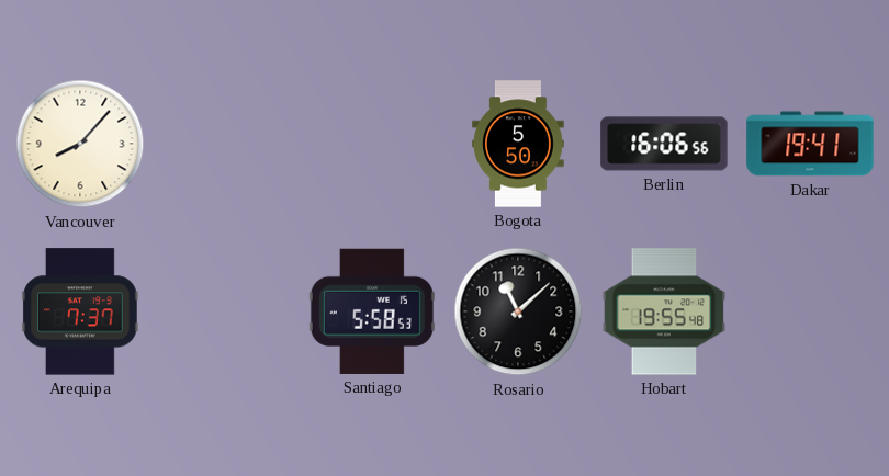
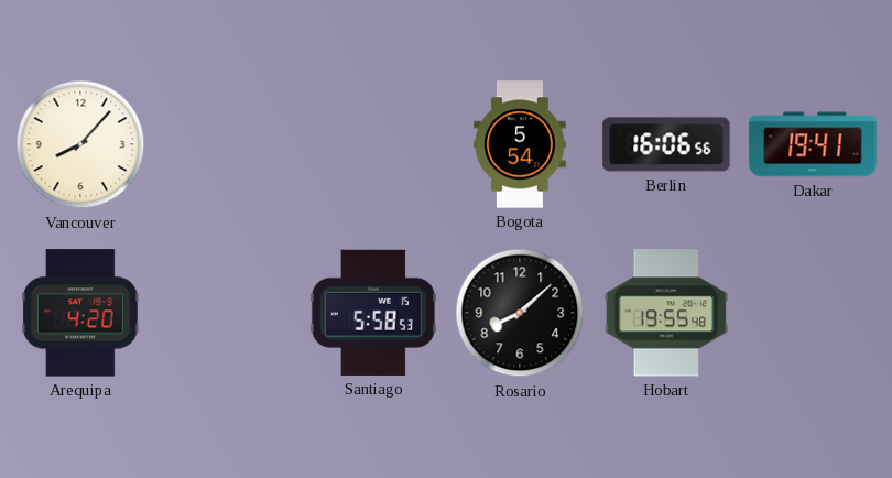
Bogota: 5:50 -> 5:54
Arequipa: 7:37 -> 4:20
Rosario: 11:08 -> 8:08
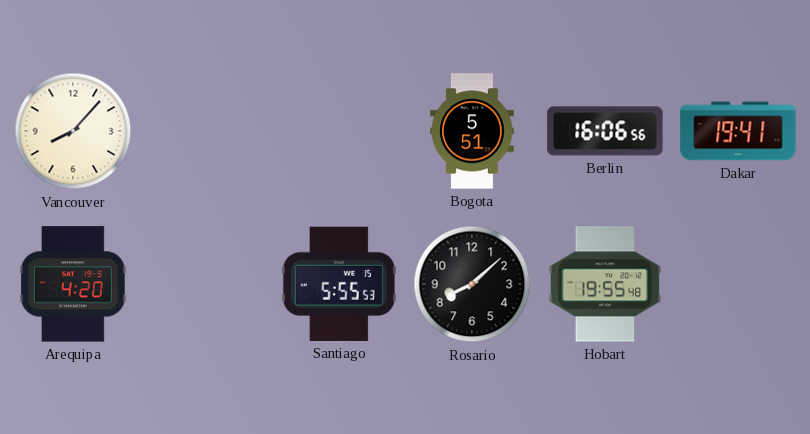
Bogota: 5:54 -> 5:51
Santiago: 5:58 -> 5:55
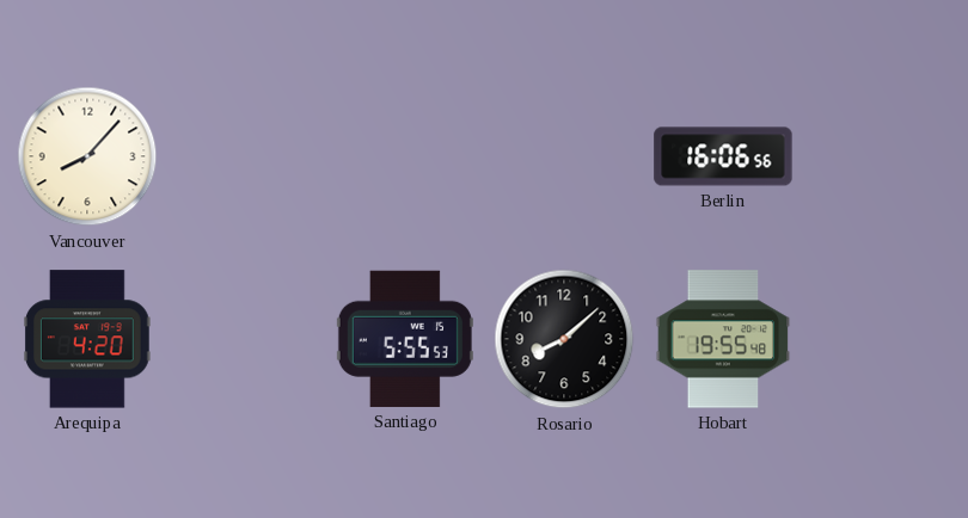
Bogota: 5:51 -> none
Dakar: 19:41 -> none
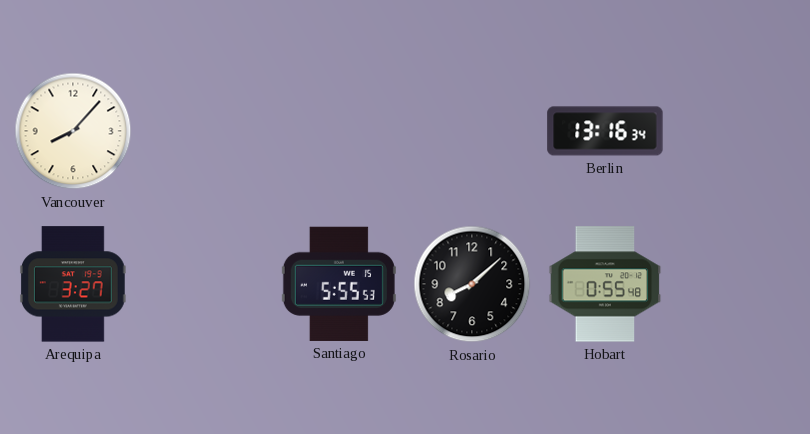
Berlin: 16:06 -> 13:16
Arequipa: 4:20 -> 3:27
Hobart: 19:55 -> 0:55
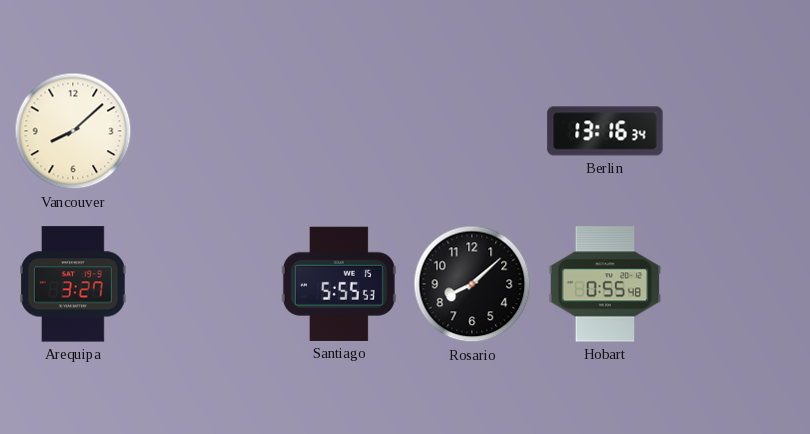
Vancouver: 8:07 -> 8:08
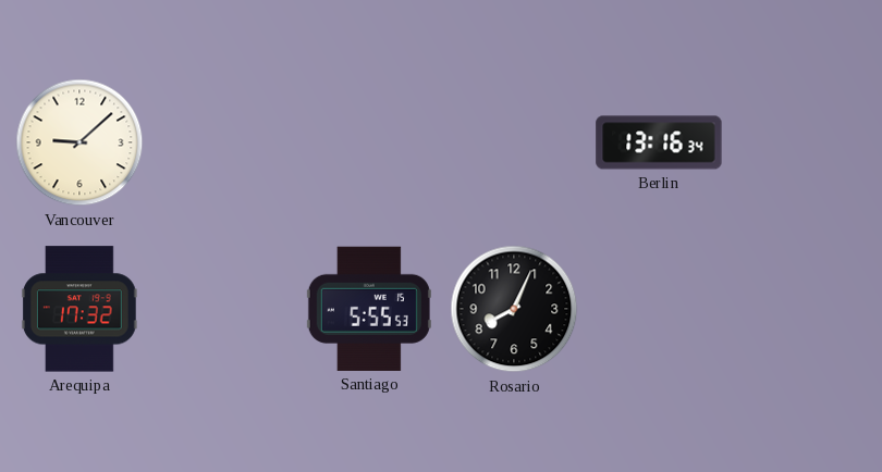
Vancouver: 8:08 -> 9:08
Arequipa: 3:27 -> 17:32
Rosario: 8:08 -> 8:04
Hobart: 0:55 -> none
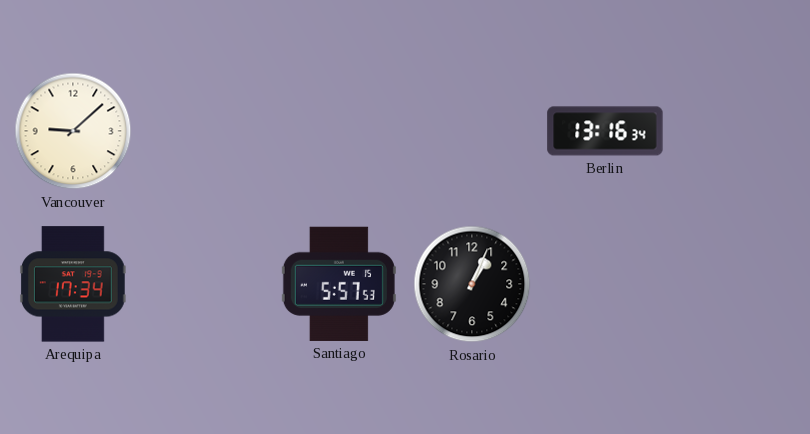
Arequipa: 17:32 -> 17:34
Santiago: 5:55 -> 5:57
Rosario: 8:04 -> 1:04
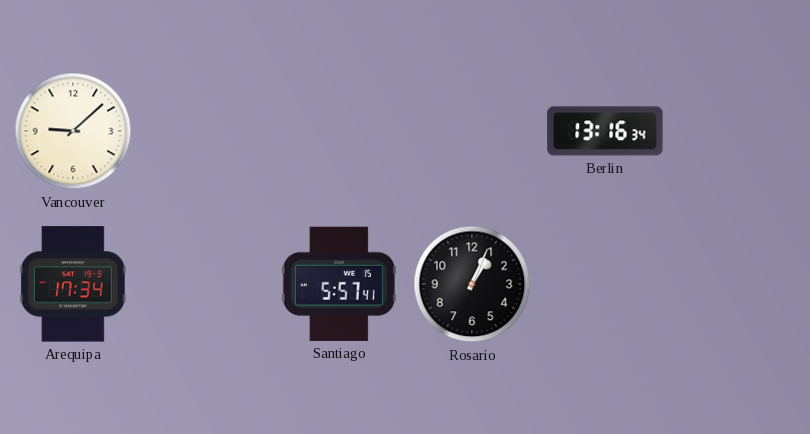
Santiago: 5:57:53 -> 5:57:41
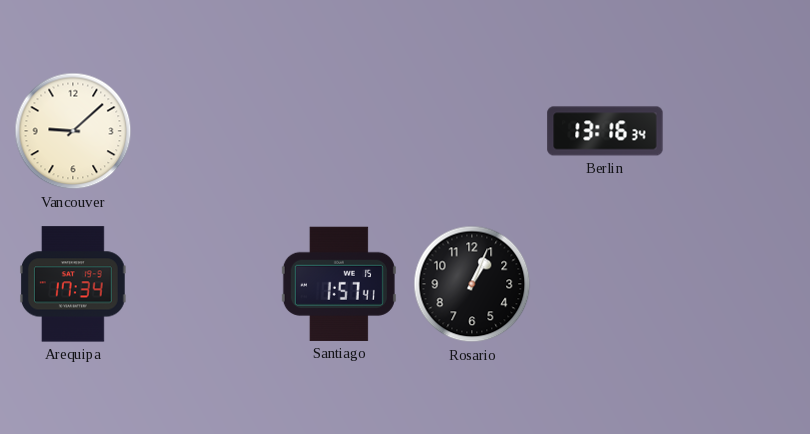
Santiago: 5:57 -> 1:57
